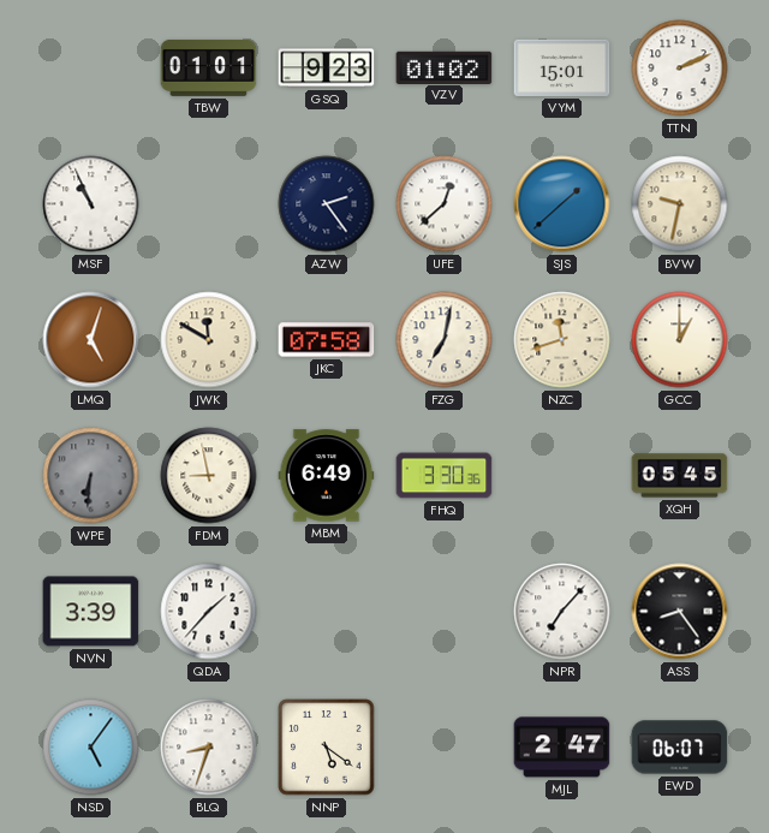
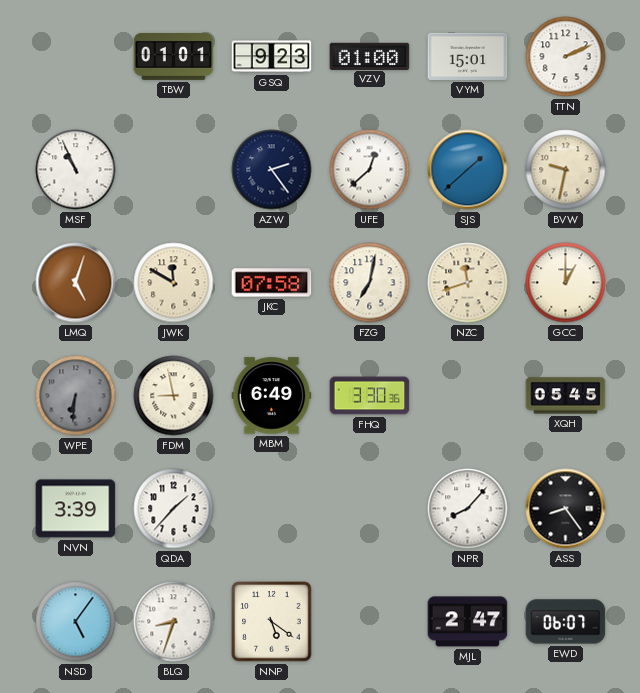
VZV: 01:02 -> 01:00
NPR: 7:07 -> 8:07
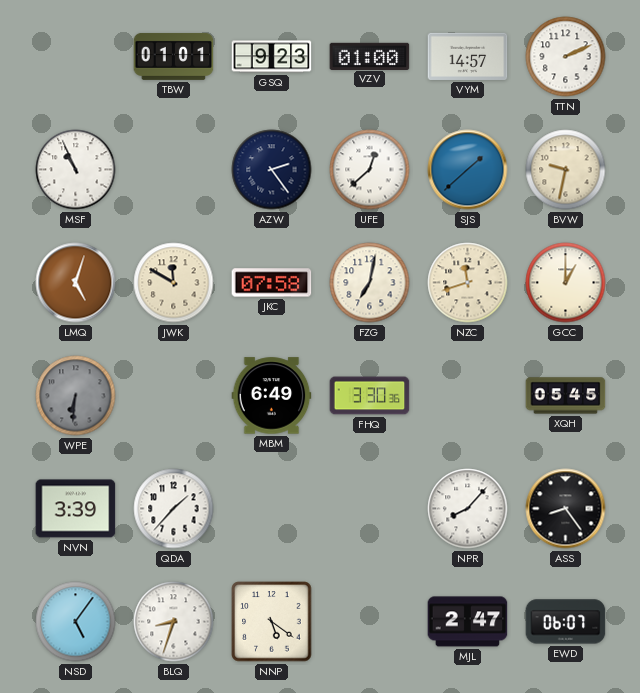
VYM: 15:01 -> 14:57
FDM: 8:58 -> none
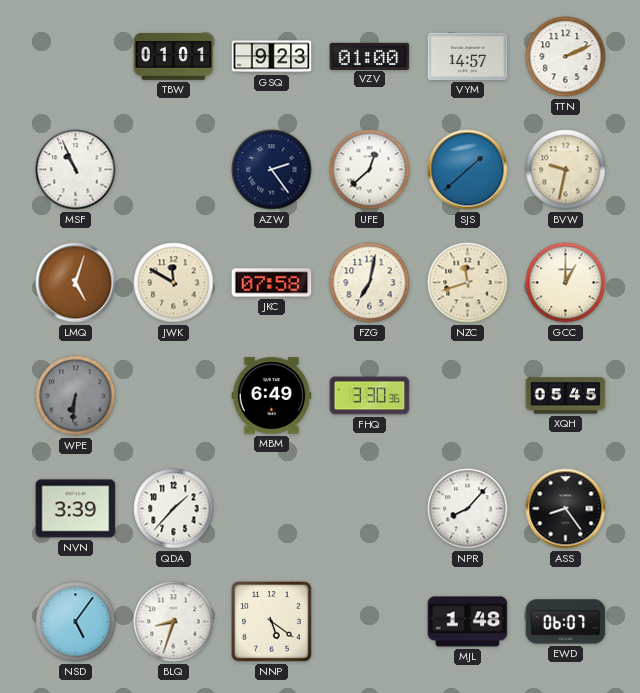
MJL: 2:47 -> 1:48
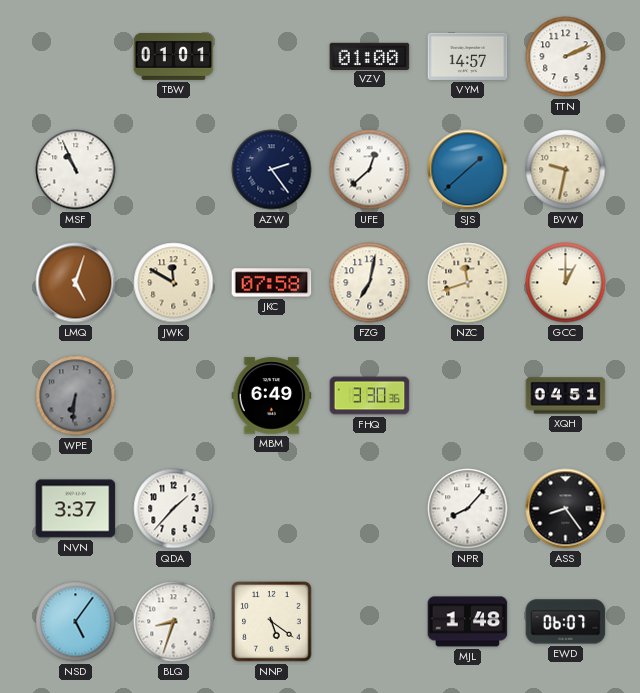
GSQ: 9:23 -> none
XQH: 05:45 -> 04:51
NVN: 3:39 -> 3:37
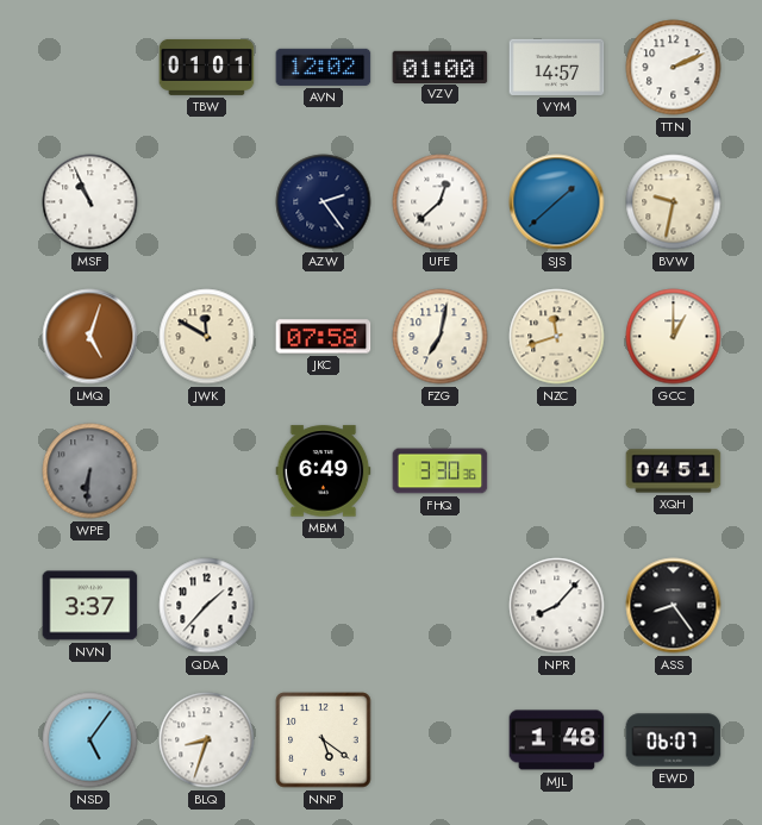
AVN: none -> 12:02
